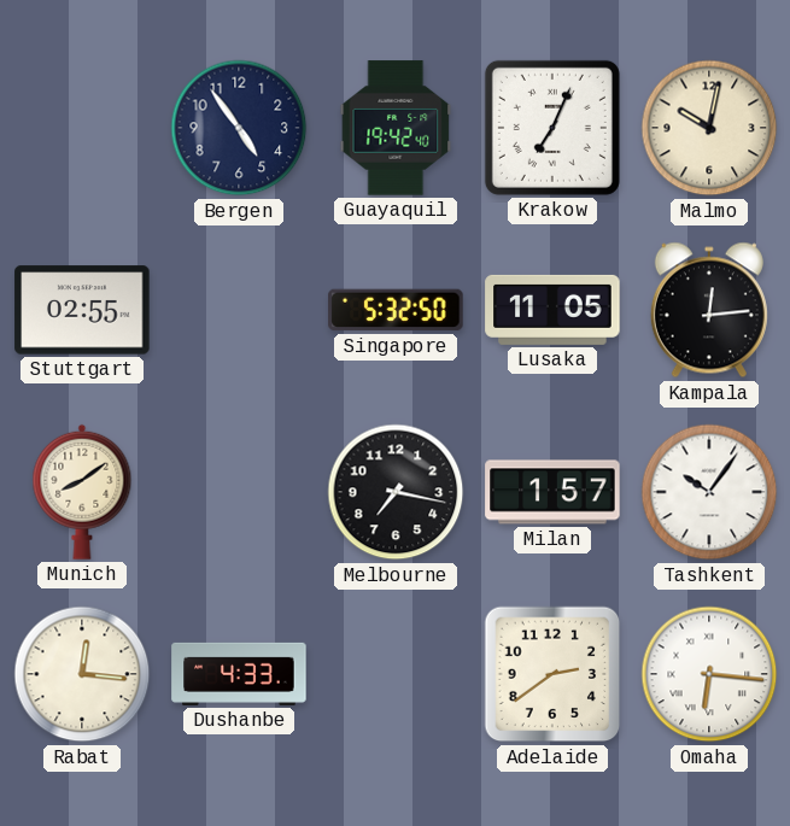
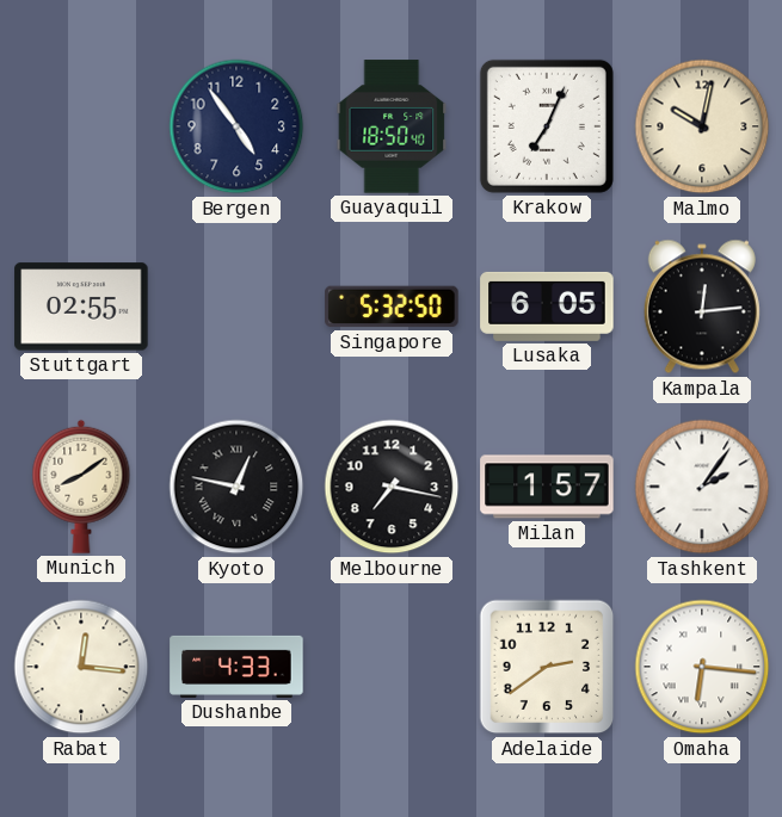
Guayaquil: 19:42 -> 18:50
Lusaka: 11:05 -> 6:05
Kyoto: none -> 12:47
Tashkent: 10:06 -> 2:06
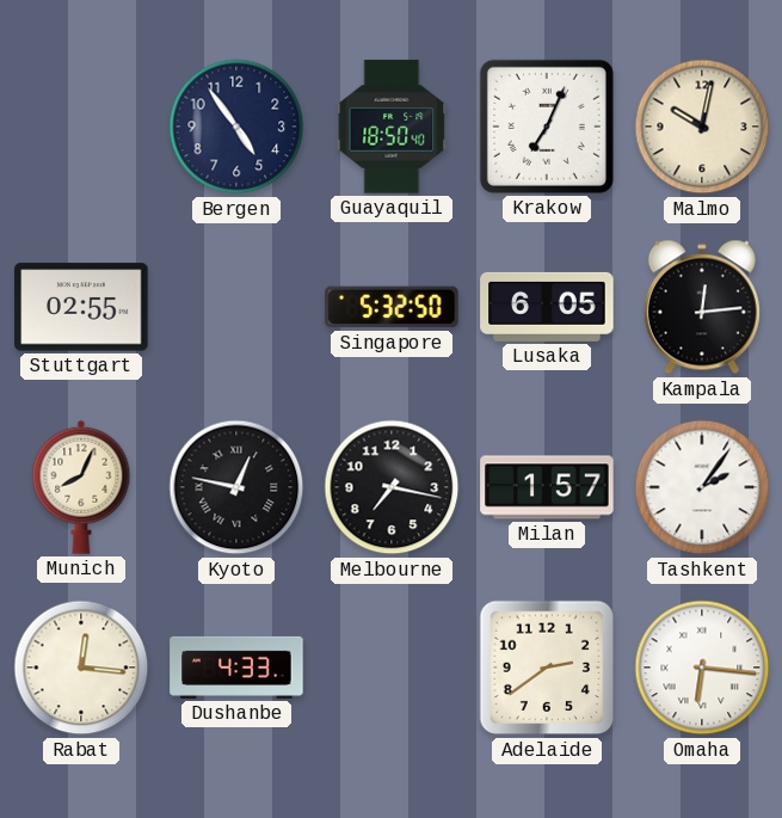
Munich: 8:09 -> 8:04
